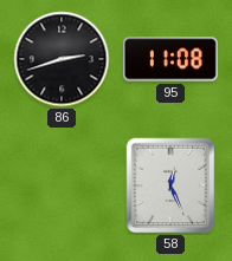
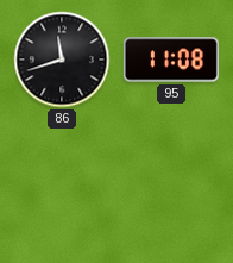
86: 2:42 -> 11:42
58: 12:26 -> none
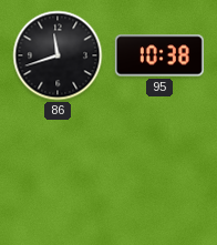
95: 11:08 -> 10:38
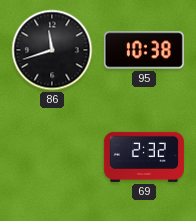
69: none -> 2:32
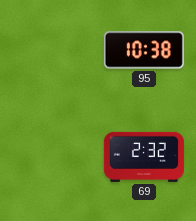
86: 11:42 -> none
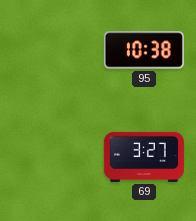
69: 2:32 -> 3:27
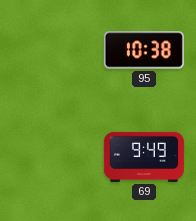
69: 3:27 -> 9:49
